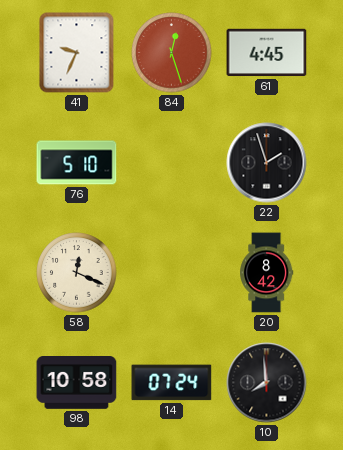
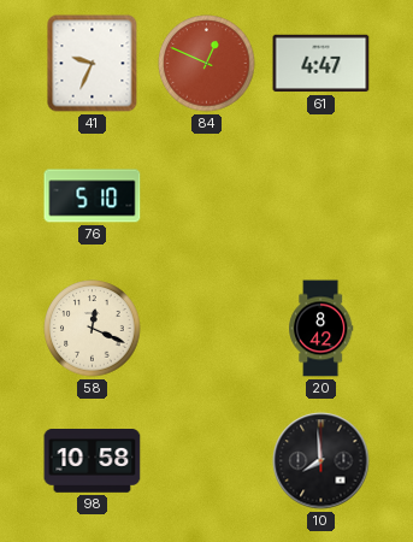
84: 12:27 -> 12:49
61: 4:45 -> 4:47
22: 1:57 -> none
14: 07:24 -> none
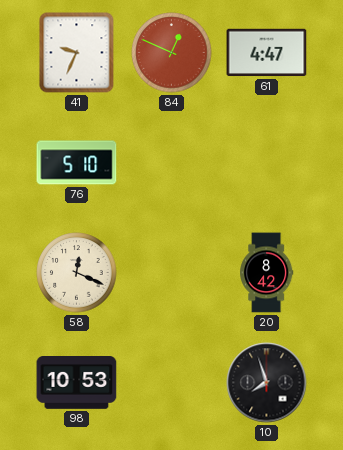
98: 10:58 -> 10:53
10: 7:59 -> 7:57
